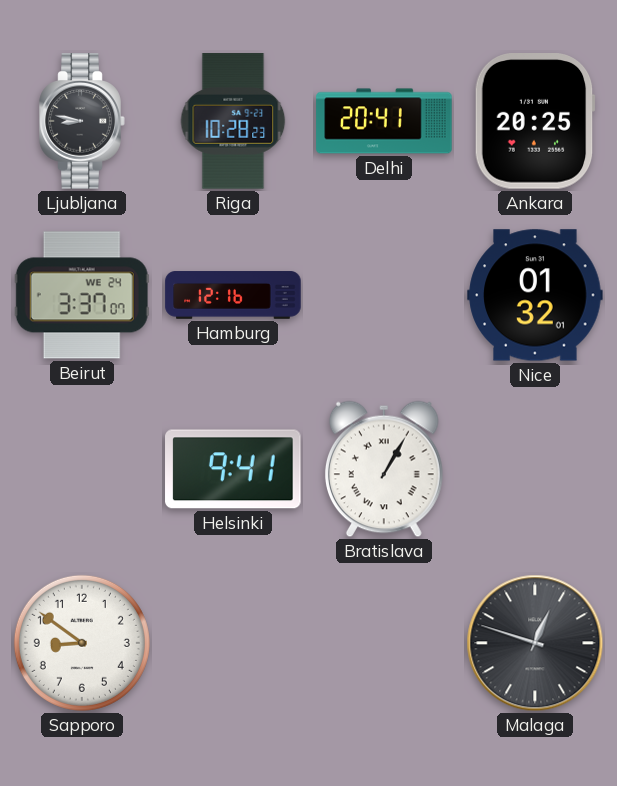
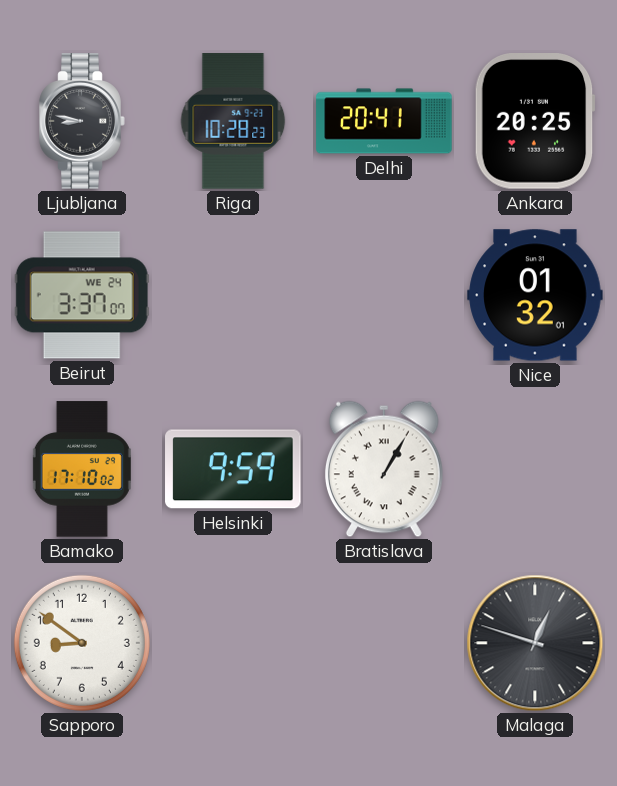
Hamburg: 12:16 -> none
Bamako: none -> 17:10
Helsinki: 9:41 -> 9:59
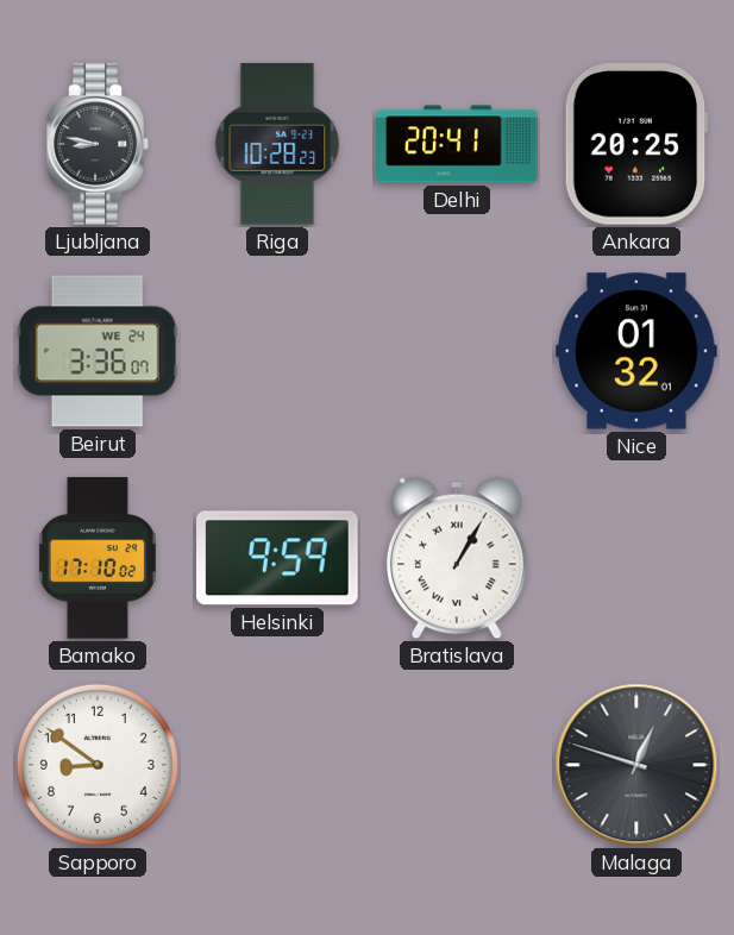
Beirut: 3:37 -> 3:36
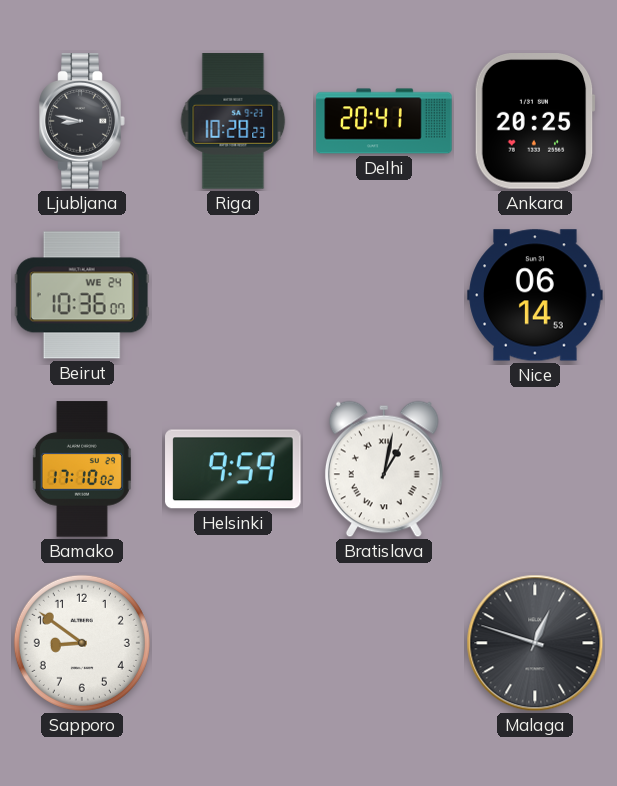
Beirut: 3:36 -> 10:36
Nice: 01:32 -> 06:14
Bratislava: 1:05 -> 1:02
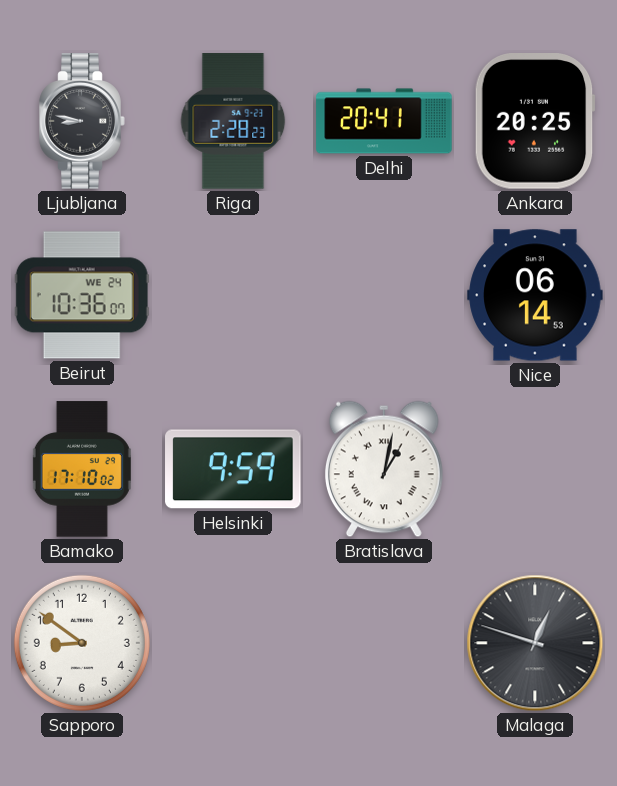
Riga: 10:28 -> 2:28
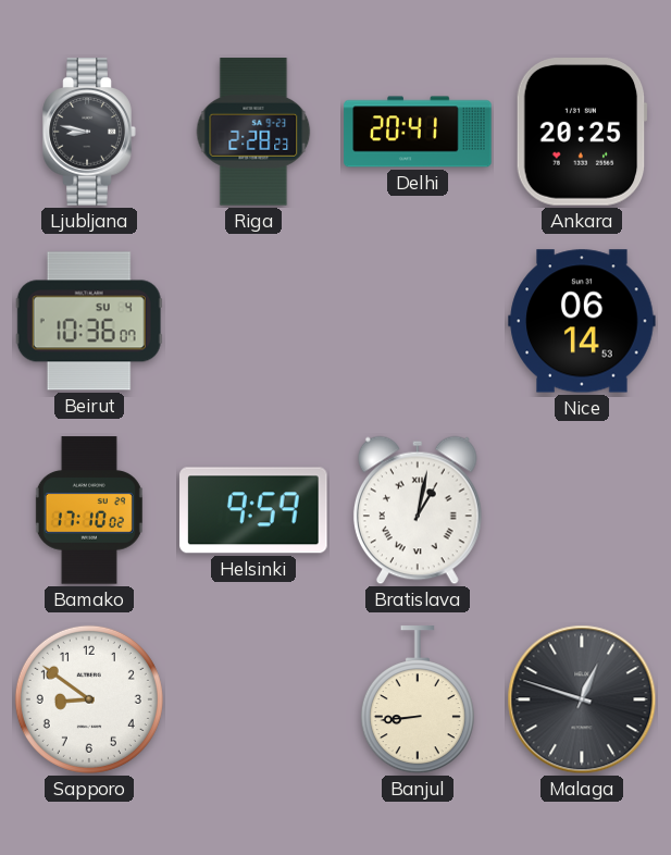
Beirut date: WE 24 -> SU 4
Banjul: none -> 8:44
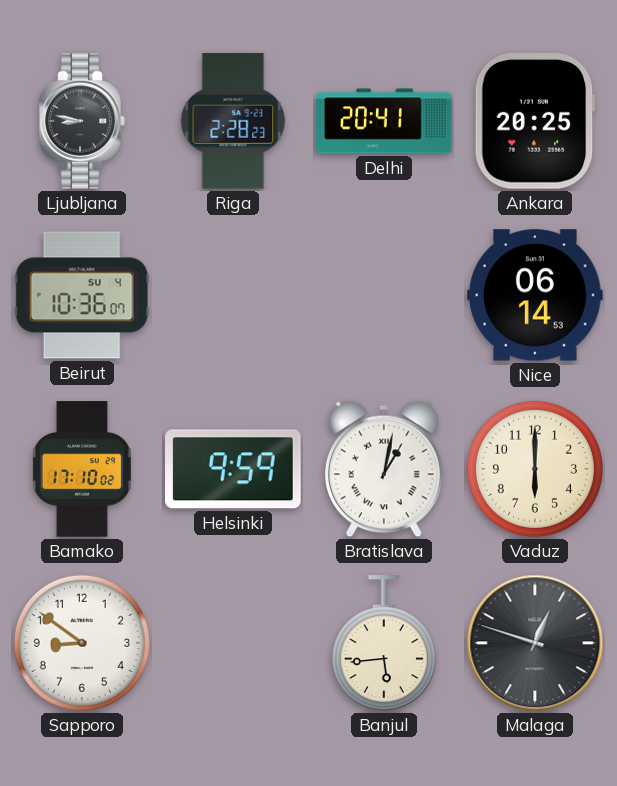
Vaduz: none -> 6:00
Banjul: 8:44 -> 5:44
